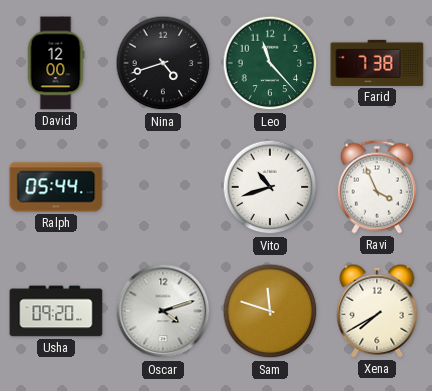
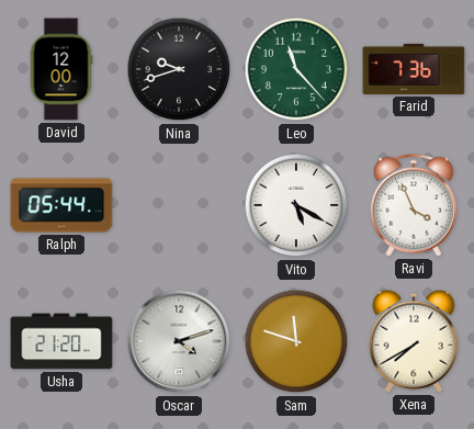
Nina: 4:42 -> 9:42
Farid: 7:38 -> 7:36
Vito: 10:42 -> 5:20
Usha: 09:20 -> 21:20
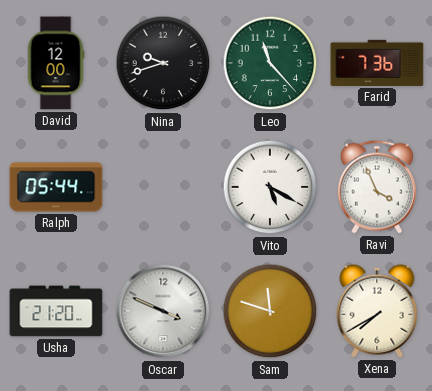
Oscar: 4:12 -> 3:49
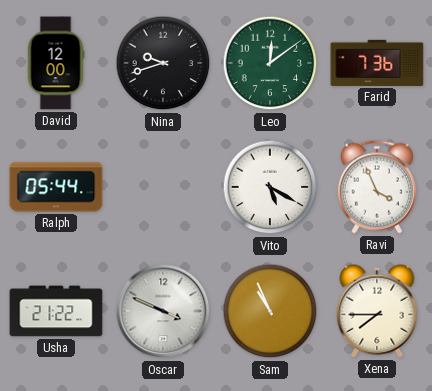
Leo: 11:23 -> 12:09
Usha: 21:20 -> 21:22
Sam: 11:48 -> 10:56
Xena: 7:40 -> 7:45
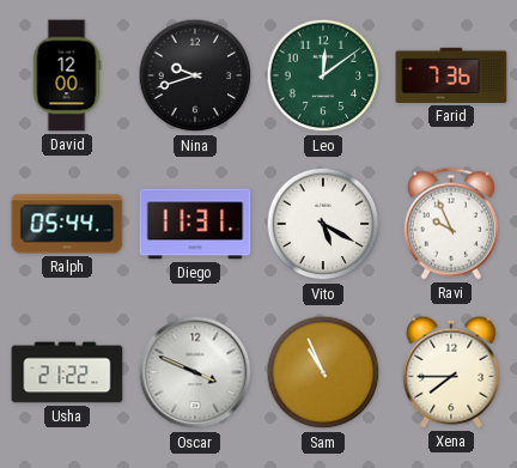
Diego: none -> 11:31
Ravi: 3:56 -> 9:56
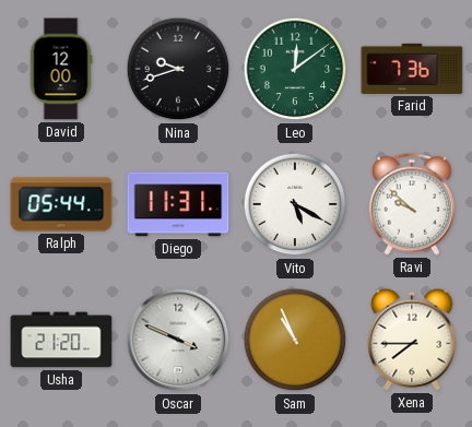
Ravi: 9:56 -> 9:52
Usha: 21:22 -> 21:20
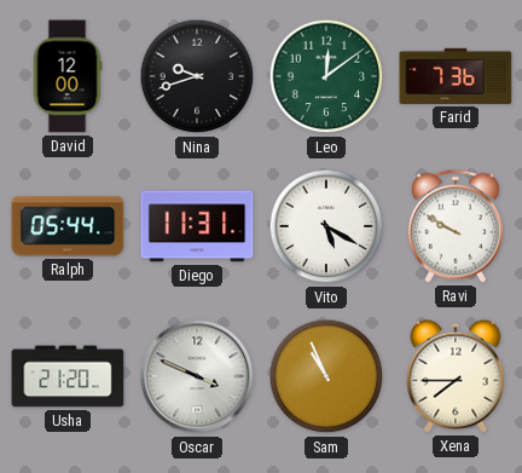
Ravi: 9:52 -> 9:50
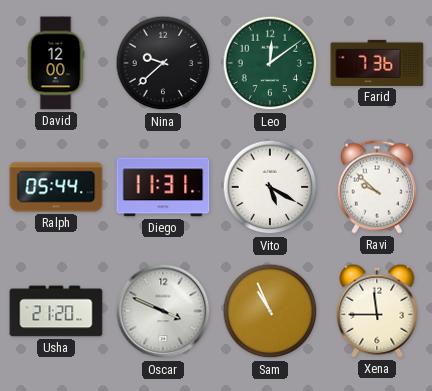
Nina: 9:42 -> 9:38
Ravi: 9:50 -> 9:52
Xena: 7:45 -> 11:45
